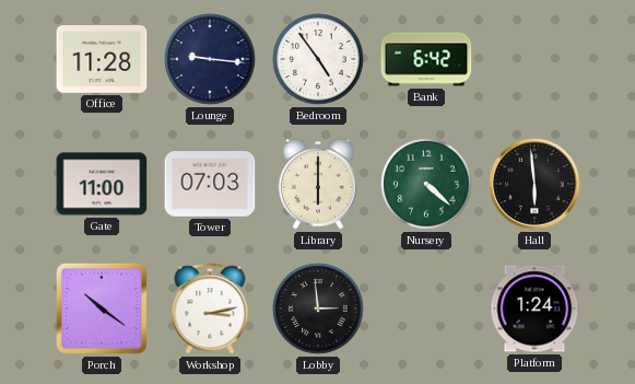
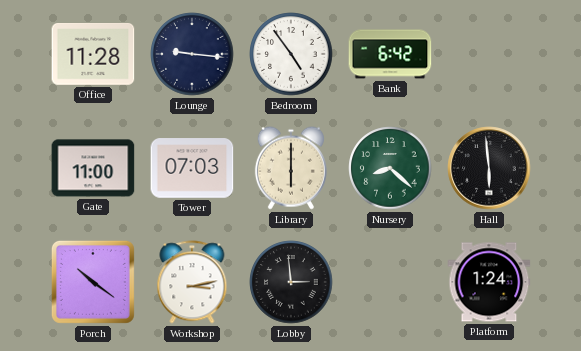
Nursery: 4:22 -> 8:22
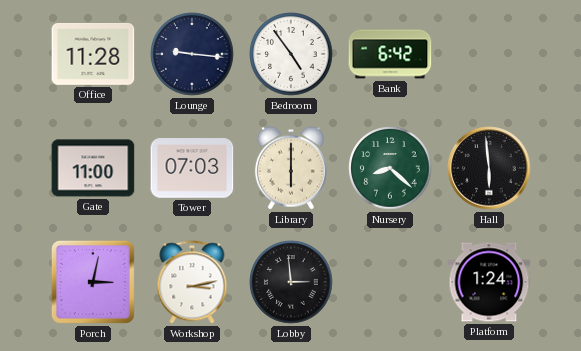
Porch: 10:21 -> 3:02
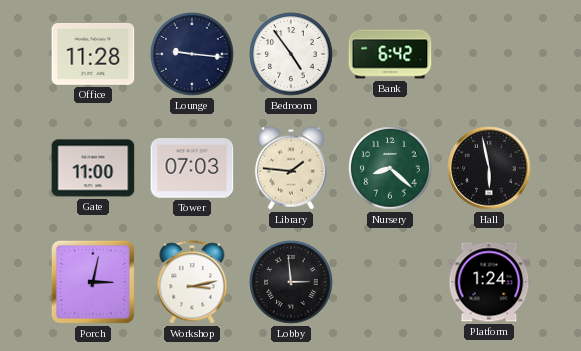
Library: 6:00 -> 1:46
Hall: 5:59 -> 5:58
